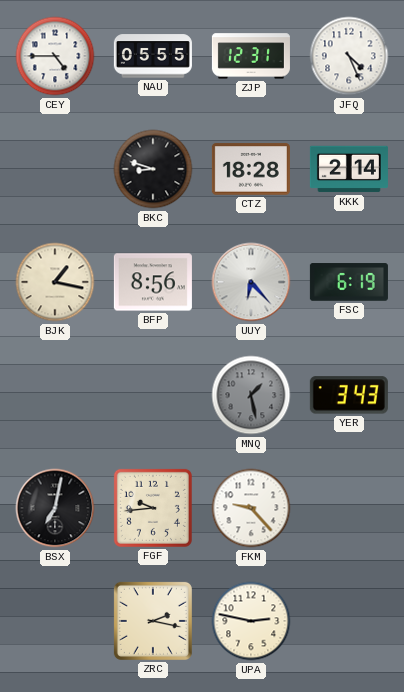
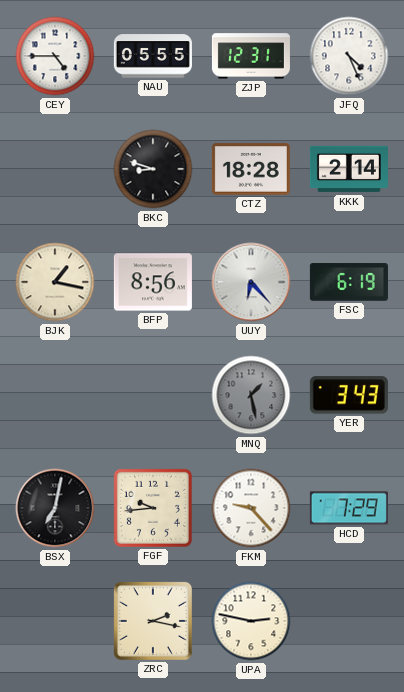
HCD: none -> 7:29
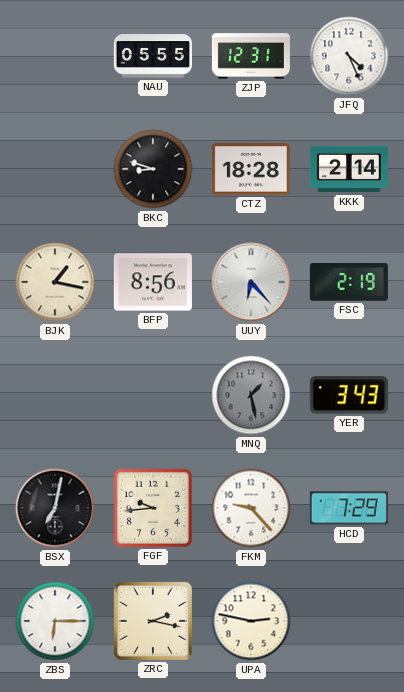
CEY: 4:45 -> none
FSC: 6:19 -> 2:19
ZBS: none -> 6:15
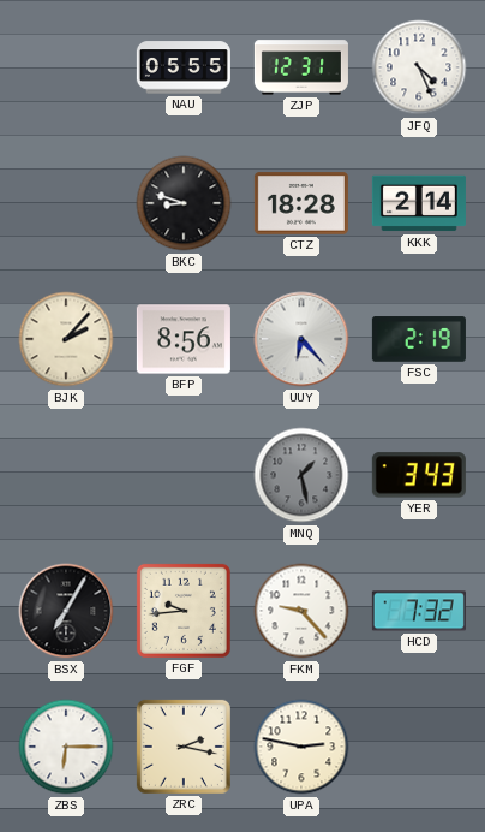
BJK: 1:17 -> 2:07
BSX: 7:02 -> 7:05
HCD: 7:29 -> 7:32
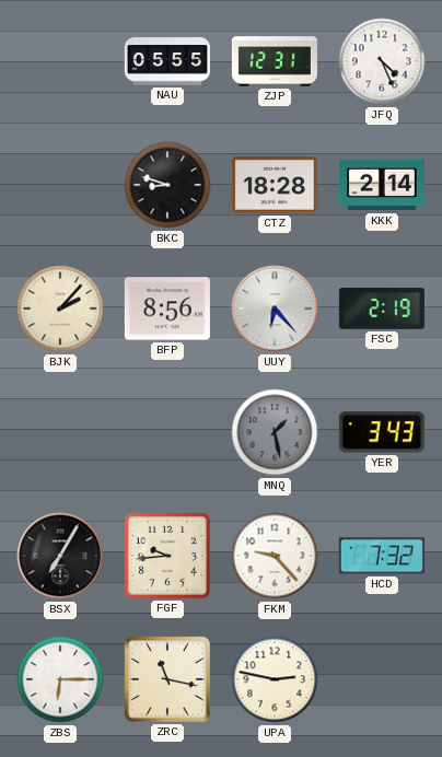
ZRC: 2:17 -> 11:17
